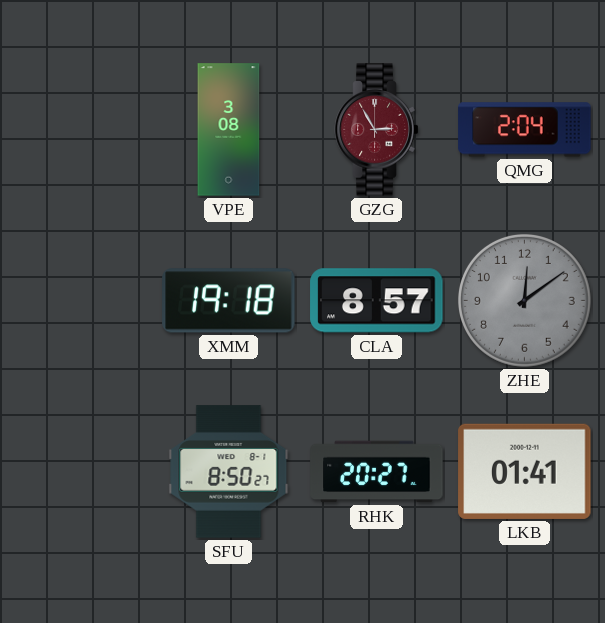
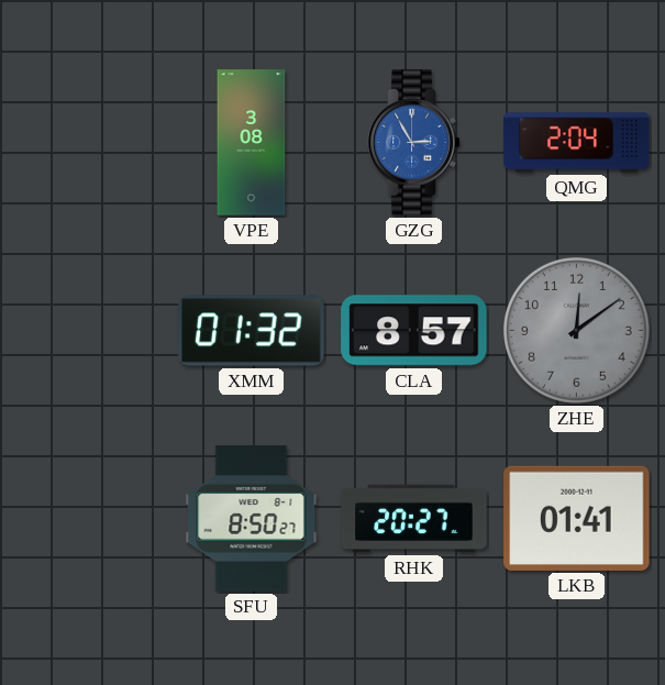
GZG dial: burgundy -> blue
XMM: 19:18 -> 01:32
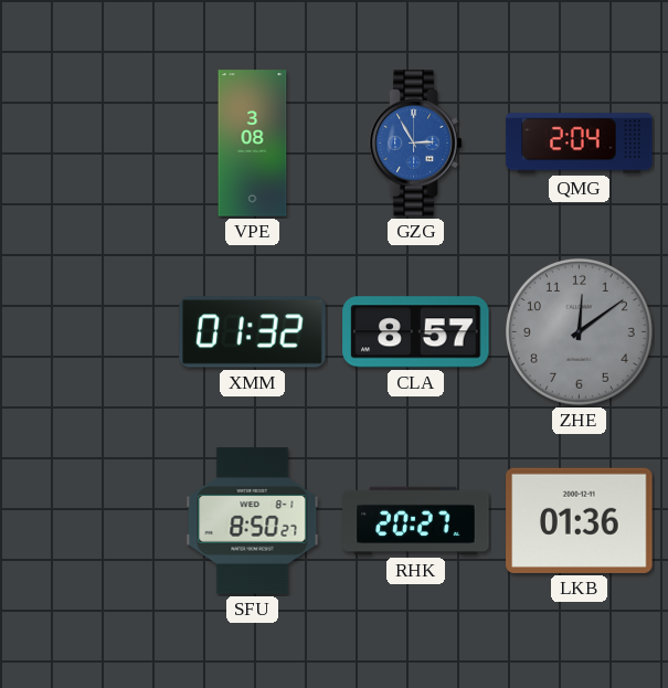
LKB: 01:41 -> 01:36
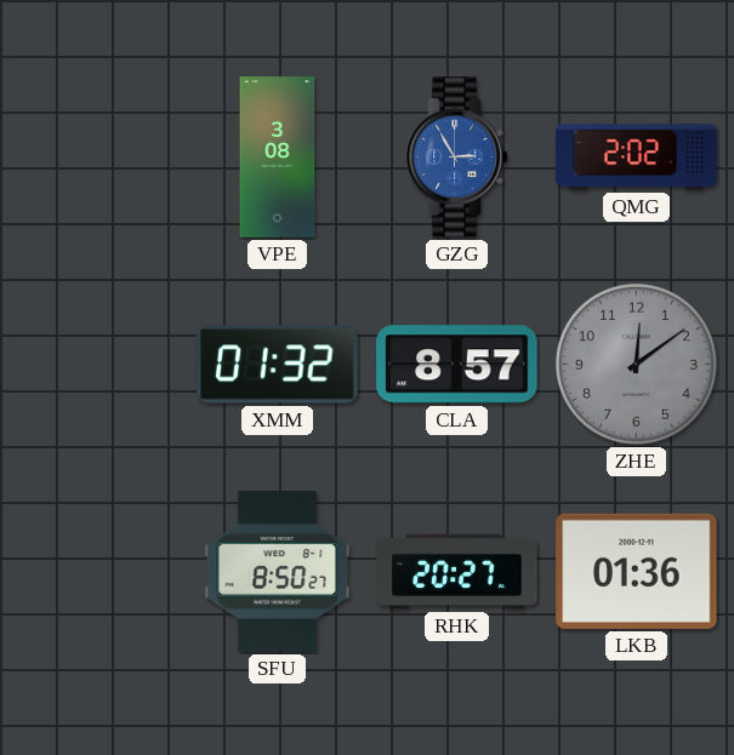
QMG: 2:04 -> 2:02
